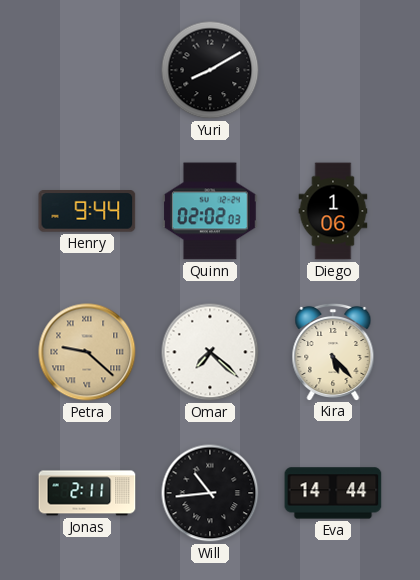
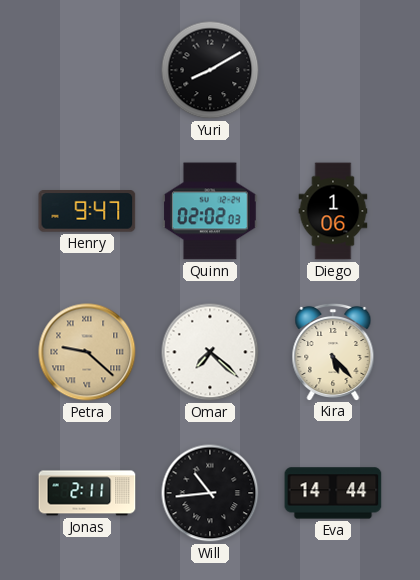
Henry: 9:44 -> 9:47
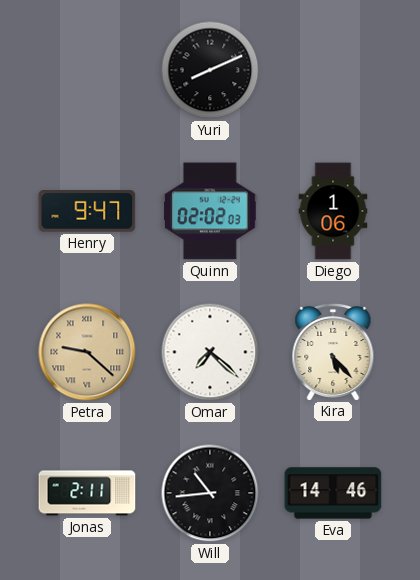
Yuri: 8:10 -> 8:11
Eva: 14:44 -> 14:46
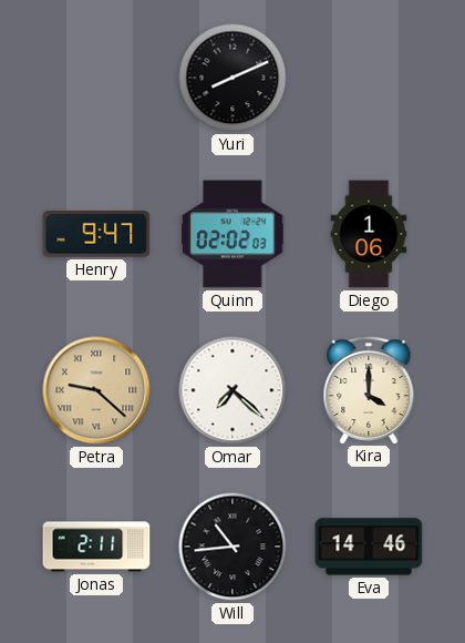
Kira: 5:23 -> 4:00
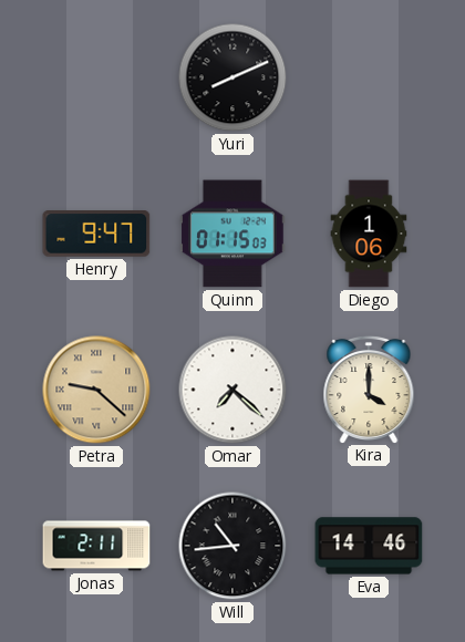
Quinn: 02:02 -> 01:15
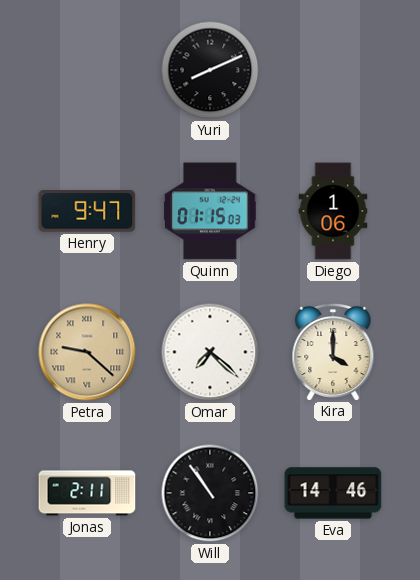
Will: 10:44 -> 10:54
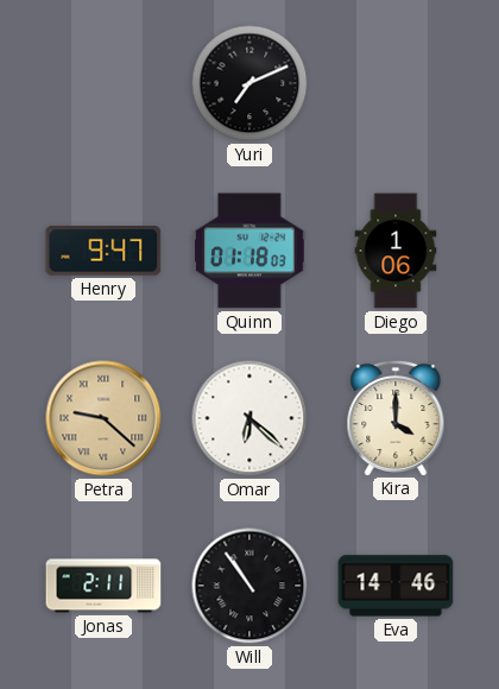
Yuri: 8:11 -> 7:11
Quinn: 01:15 -> 01:18
Omar: 7:22 -> 6:22
